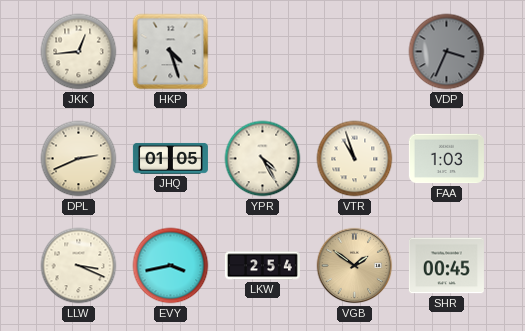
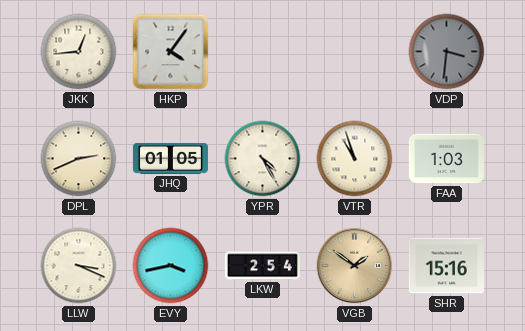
HKP: 4:27 -> 4:06
VDP: 3:34 -> 3:31
SHR: 00:45 -> 15:16
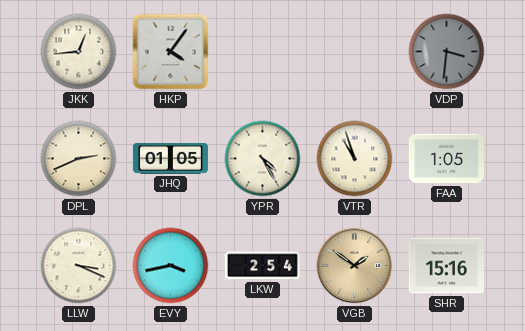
FAA: 1:03 -> 1:05
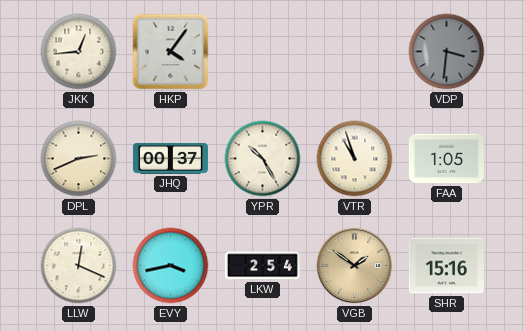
JHQ: 01:05 -> 00:37
YPR: 4:25 -> 10:25
LLW: 3:19 -> 12:19
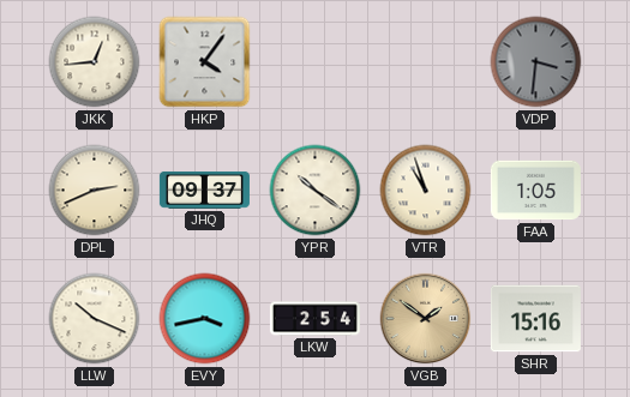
JHQ: 00:37 -> 09:37
YPR: 10:25 -> 10:21
LLW: 12:19 -> 10:19
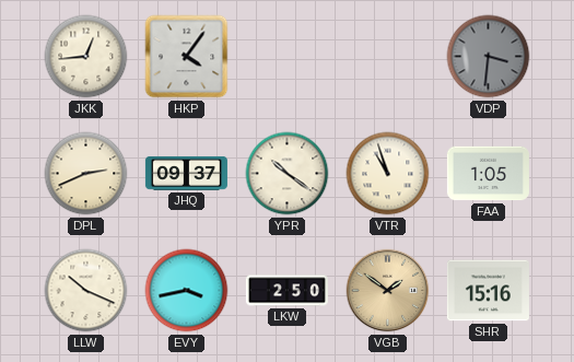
LKW: 2:54 -> 2:50
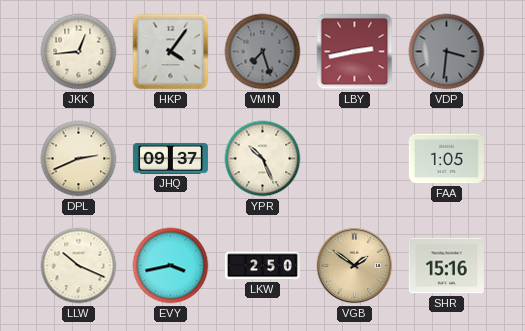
VMN: none -> 7:27
LBY: none -> 2:43
YPR: 10:21 -> 10:26
VTR: 10:57 -> none
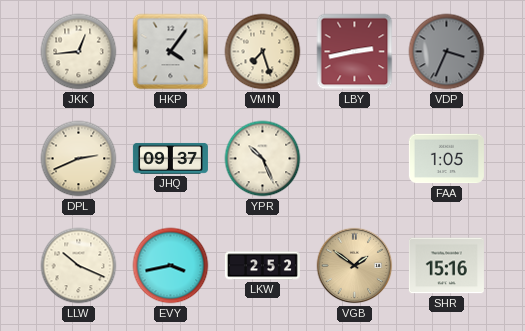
VMN dial: grey -> cream
VDP: 3:31 -> 3:34
LKW: 2:50 -> 2:52
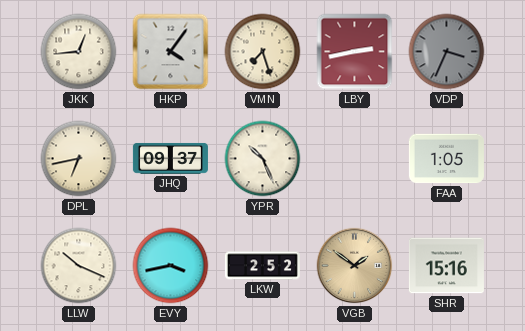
DPL: 2:41 -> 6:43
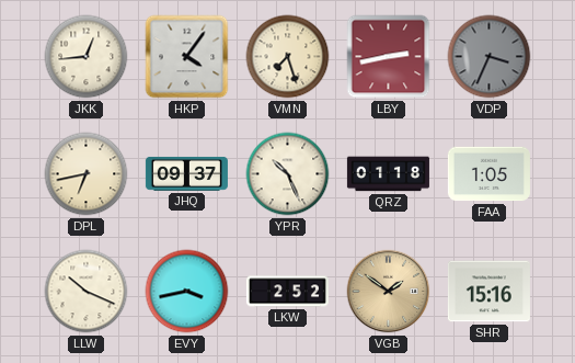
QRZ: none -> 01:18
